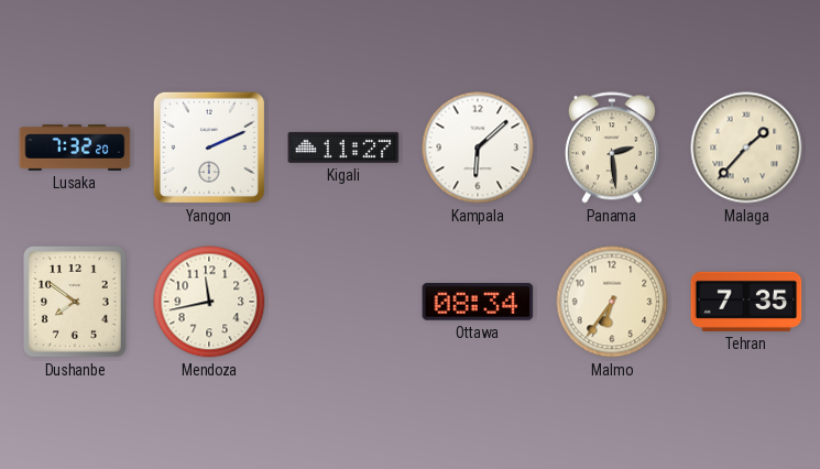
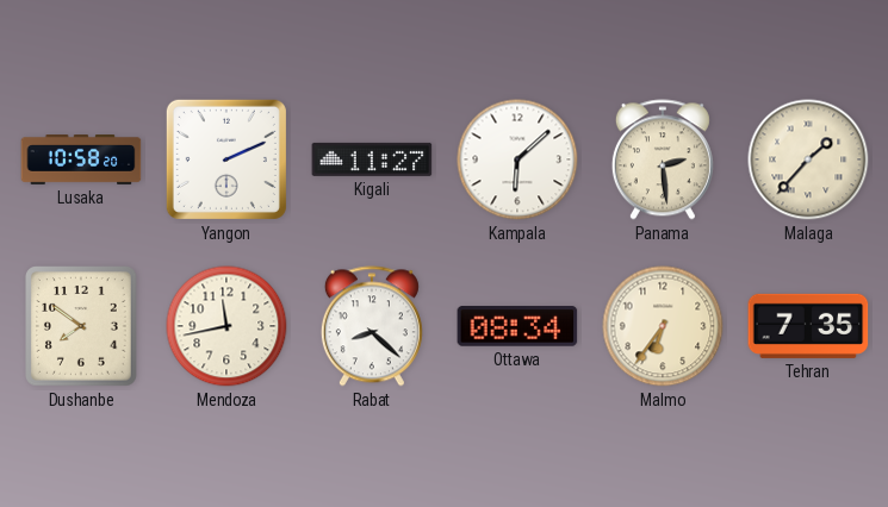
Lusaka: 7:32 -> 10:58
Rabat: none -> 8:22
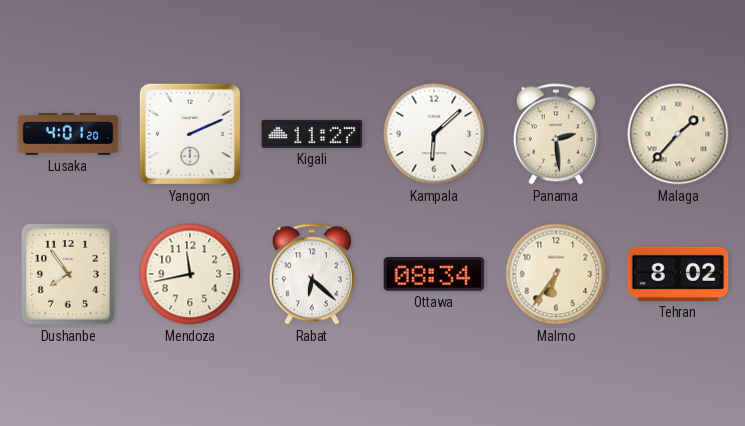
Lusaka: 10:58 -> 4:01
Dushanbe: 7:51 -> 7:54
Rabat: 8:22 -> 6:22
Tehran: 7:35 -> 8:02
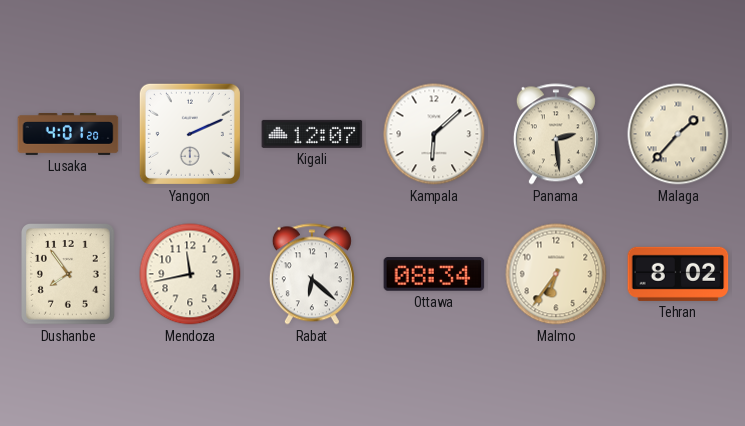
Kigali: 11:27 -> 12:07
